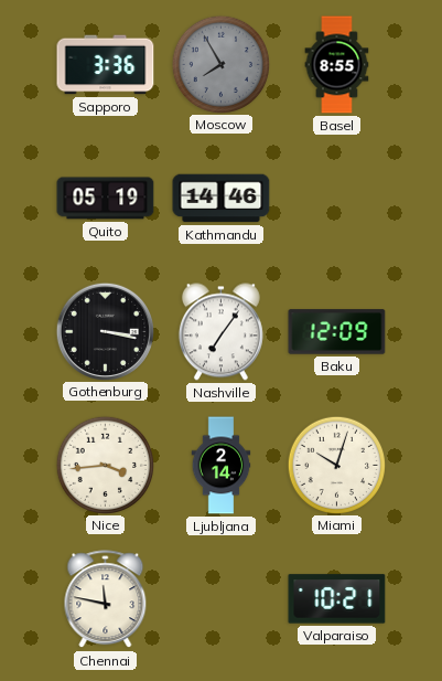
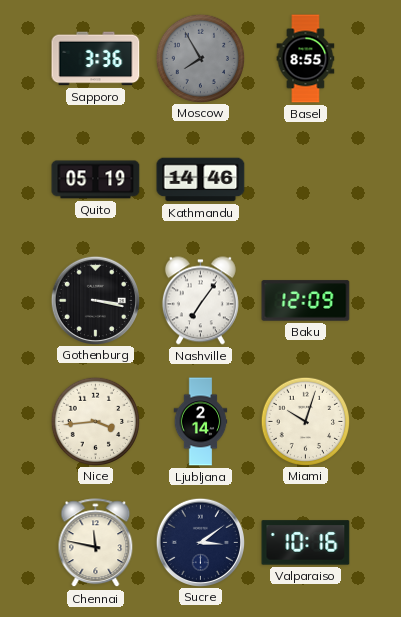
Sucre: none -> 3:09
Valparaiso: 10:21 -> 10:16
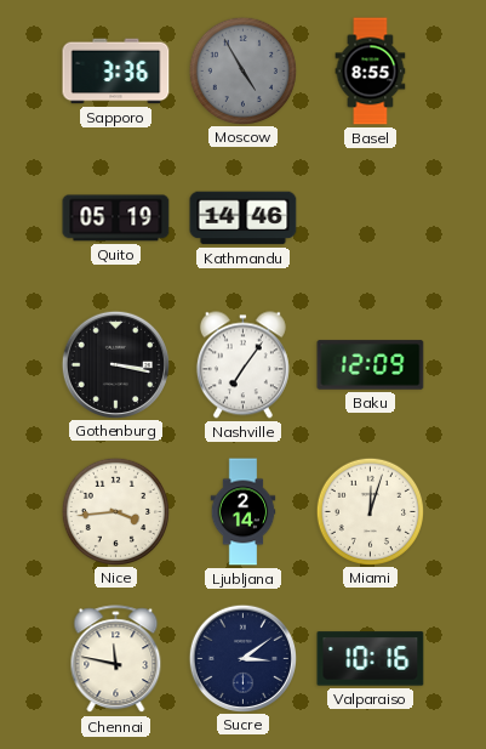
Moscow: 7:55 -> 4:55
Miami: 10:03 -> 12:03
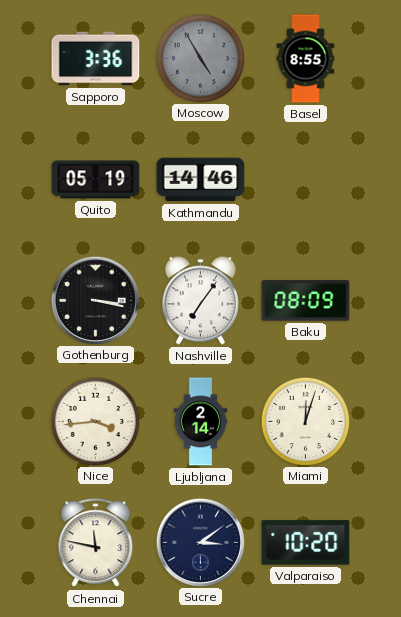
Baku: 12:09 -> 08:09
Valparaiso: 10:16 -> 10:20
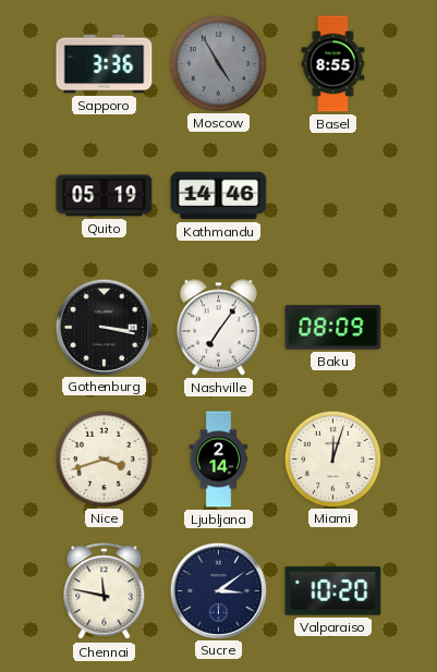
Nice: 3:44 -> 3:42
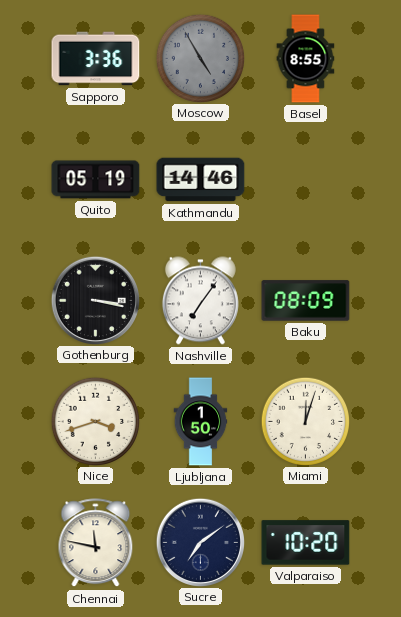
Ljubljana: 2:14 -> 1:50
Sucre: 3:09 -> 7:09
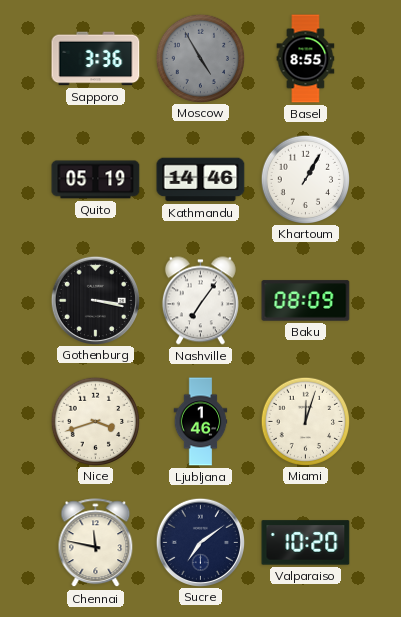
Khartoum: none -> 1:05
Ljubljana: 1:50 -> 1:46
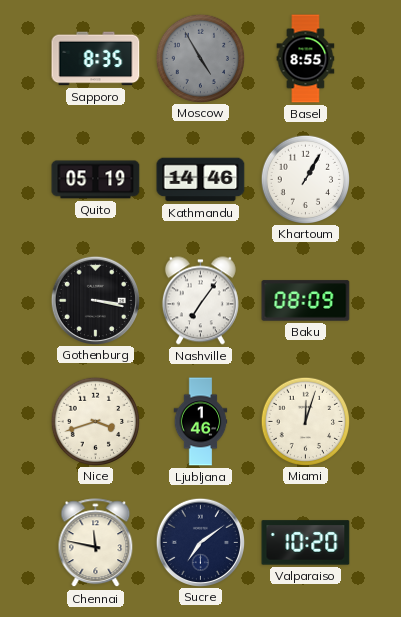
Sapporo: 3:36 -> 8:35
